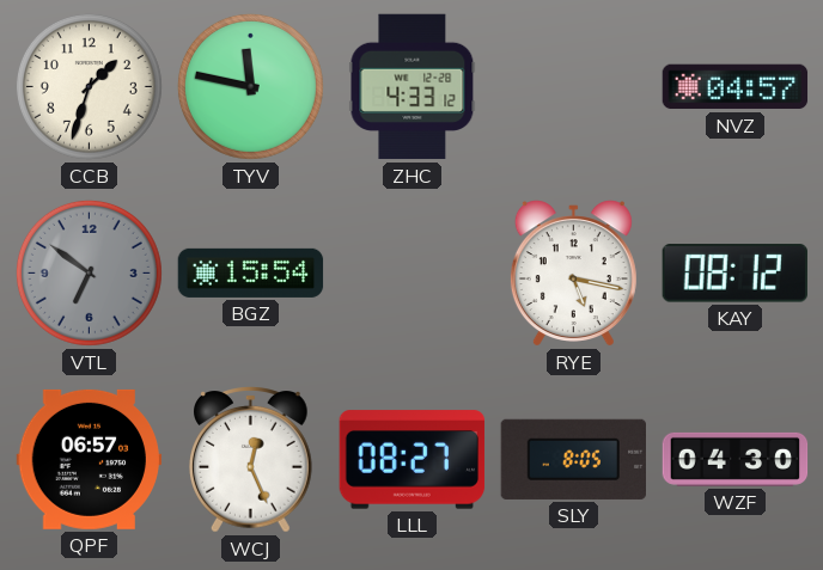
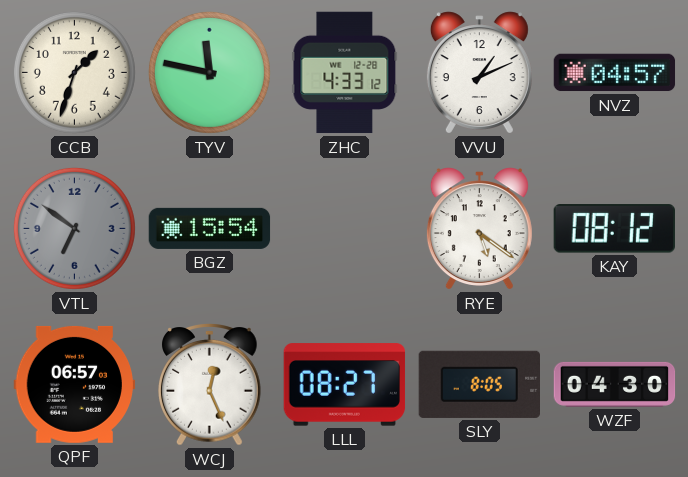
VVU: none -> 1:11
RYE: 5:17 -> 5:21
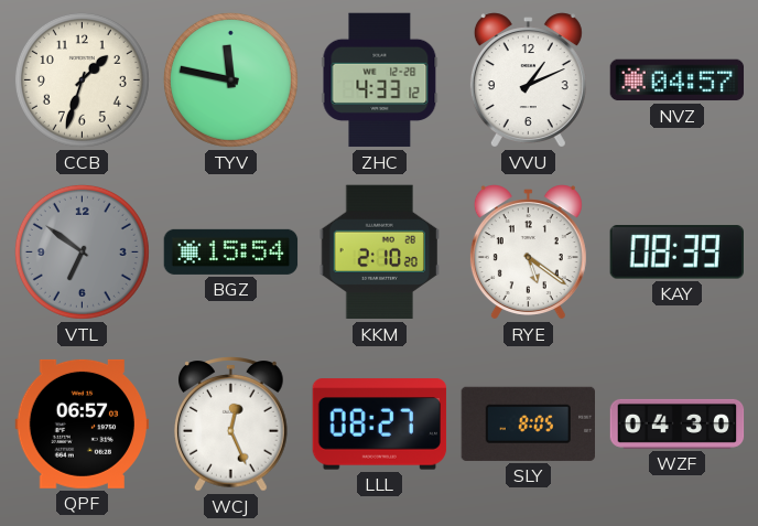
KKM: none -> 2:10
KAY: 08:12 -> 08:39
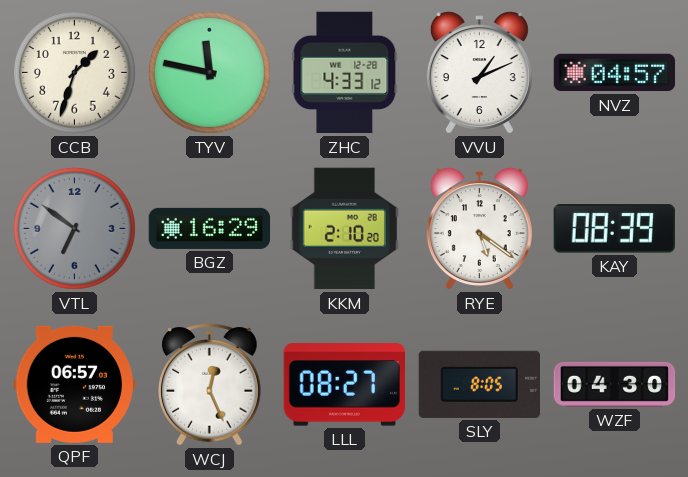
BGZ: 15:54 -> 16:29
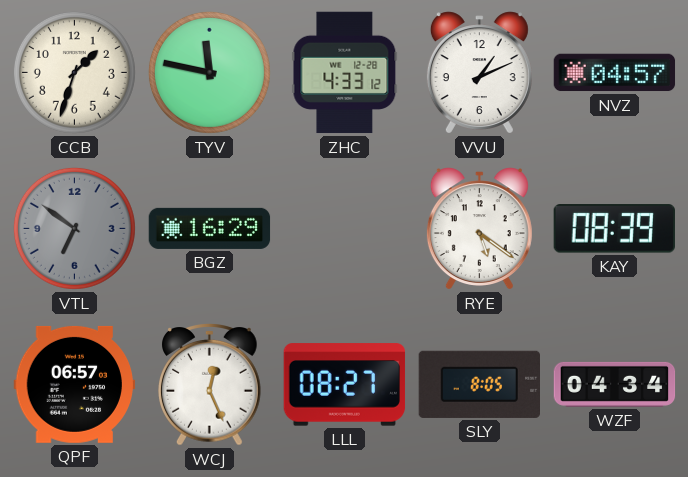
KKM: 2:10 -> none
WZF: 04:30 -> 04:34
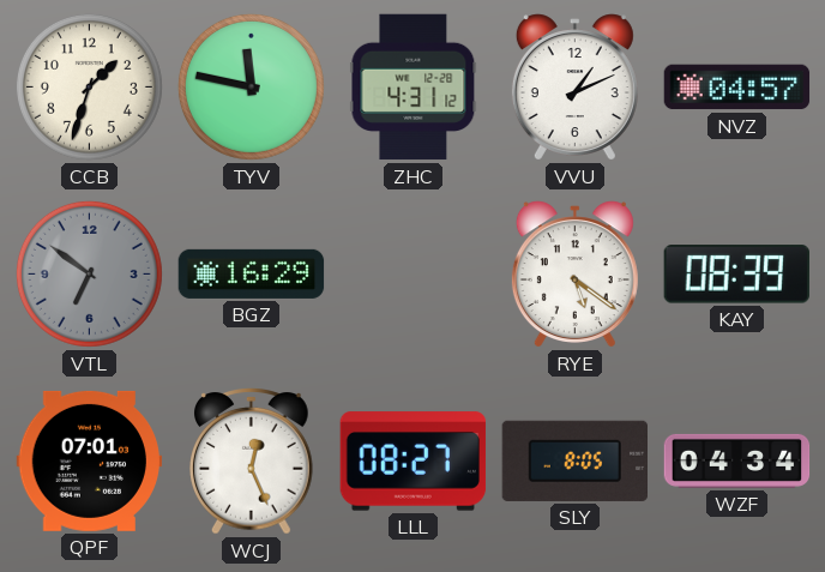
ZHC: 4:33 -> 4:31
QPF: 06:57 -> 07:01
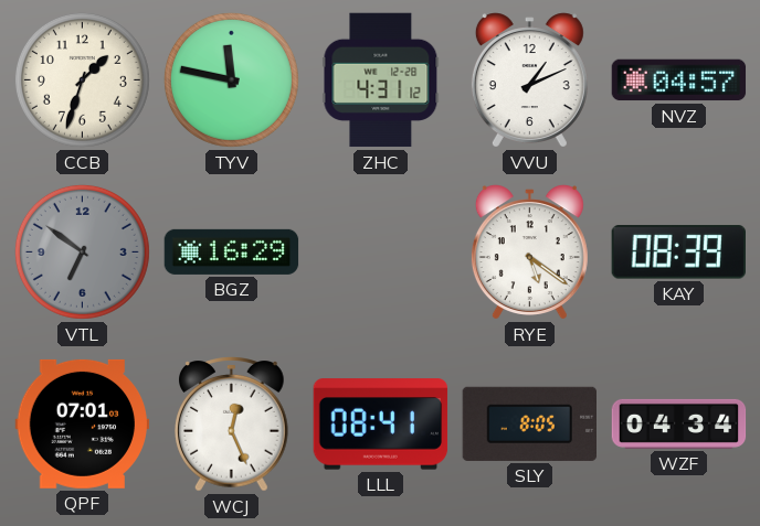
LLL: 08:27 -> 08:41
